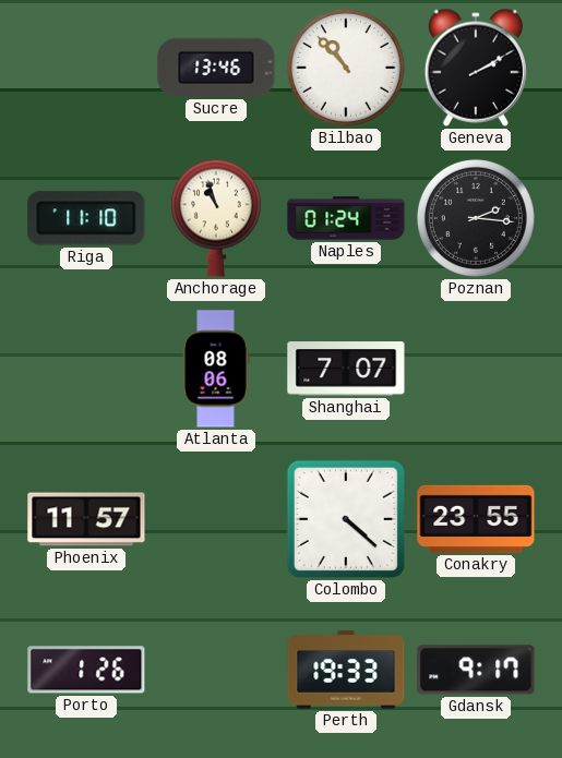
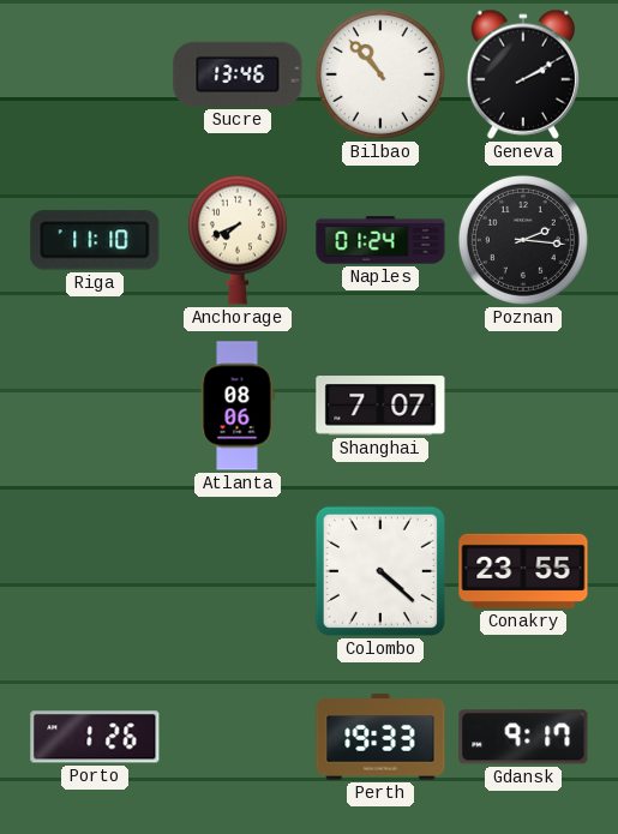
Anchorage: 10:57 -> 7:41
Phoenix: 11:57 -> none
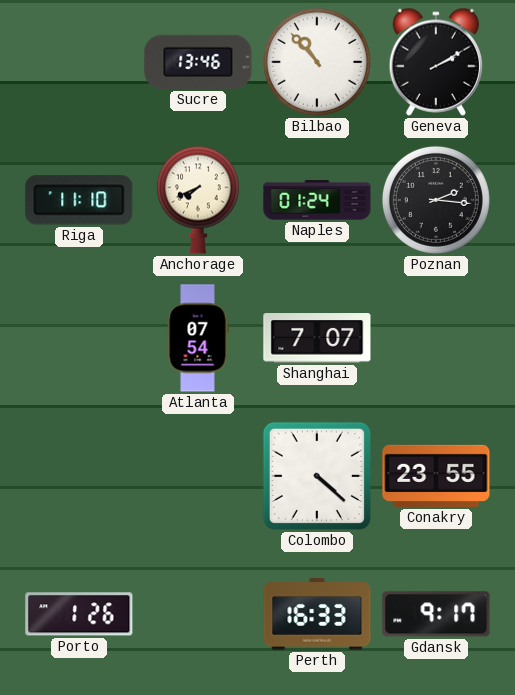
Atlanta: 08:06 -> 07:54
Perth: 19:33 -> 16:33
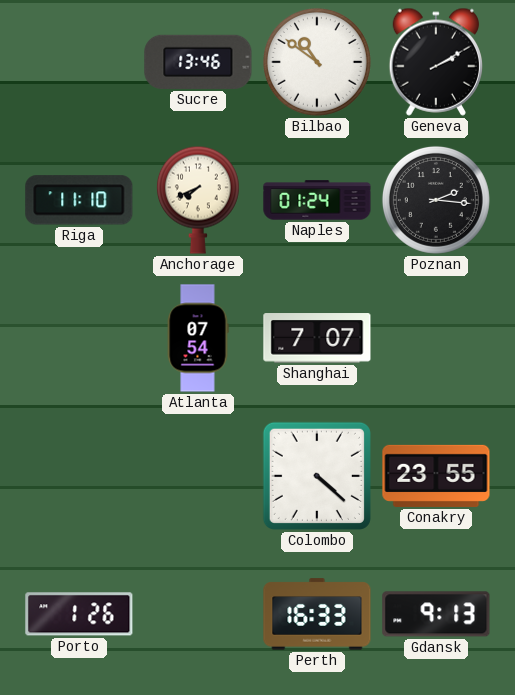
Bilbao: 10:53 -> 10:51
Gdansk: 9:17 -> 9:13
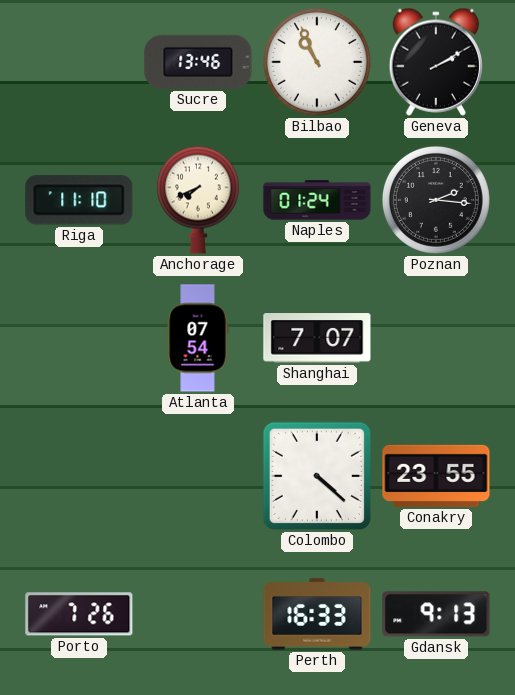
Bilbao: 10:51 -> 10:56
Porto: 1:26 -> 7:26
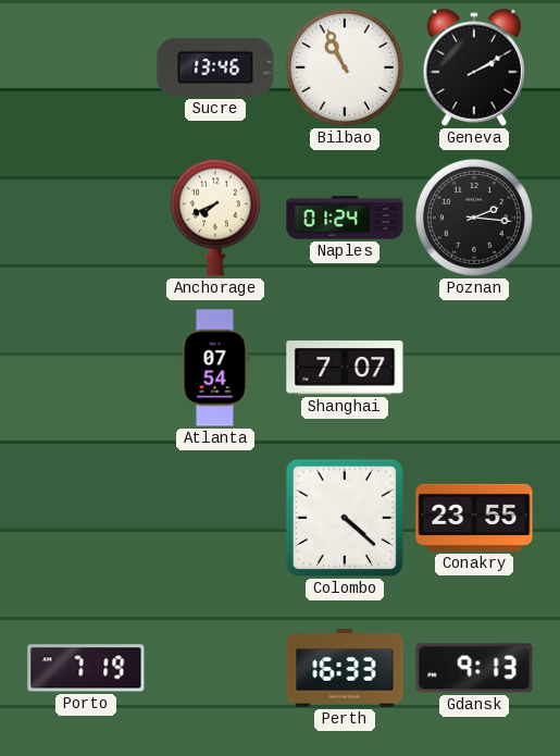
Riga: 11:10 -> none
Porto: 7:26 -> 7:19
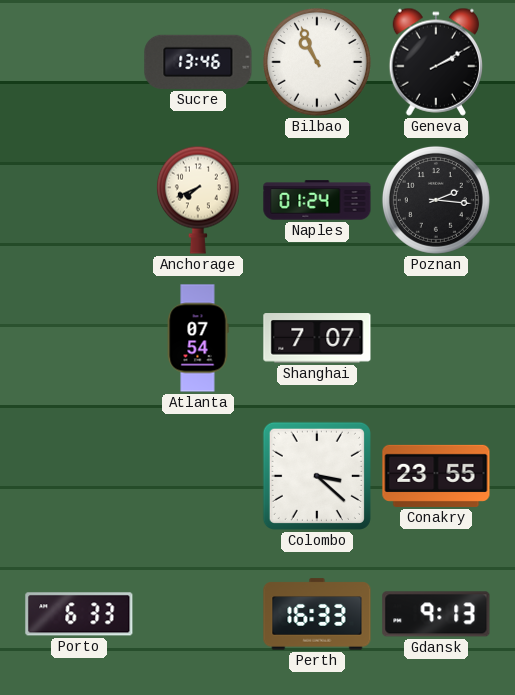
Colombo: 4:22 -> 3:22
Porto: 7:19 -> 6:33
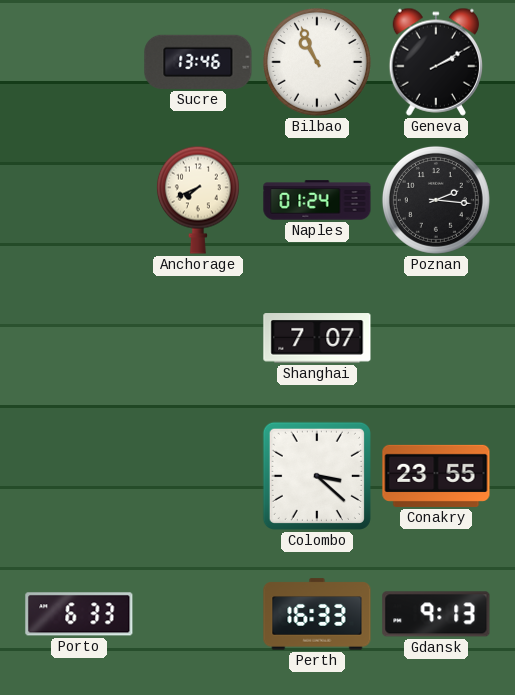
Atlanta: 07:54 -> none
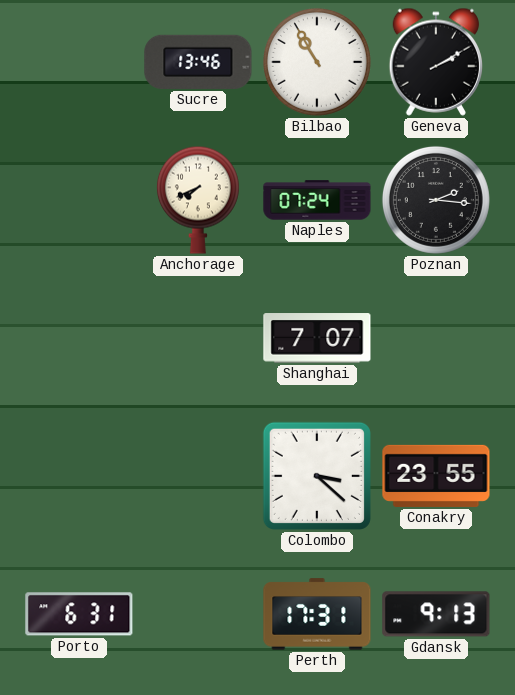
Bilbao: 10:56 -> 10:55
Naples: 01:24 -> 07:24
Porto: 6:33 -> 6:31
Perth: 16:33 -> 17:31
